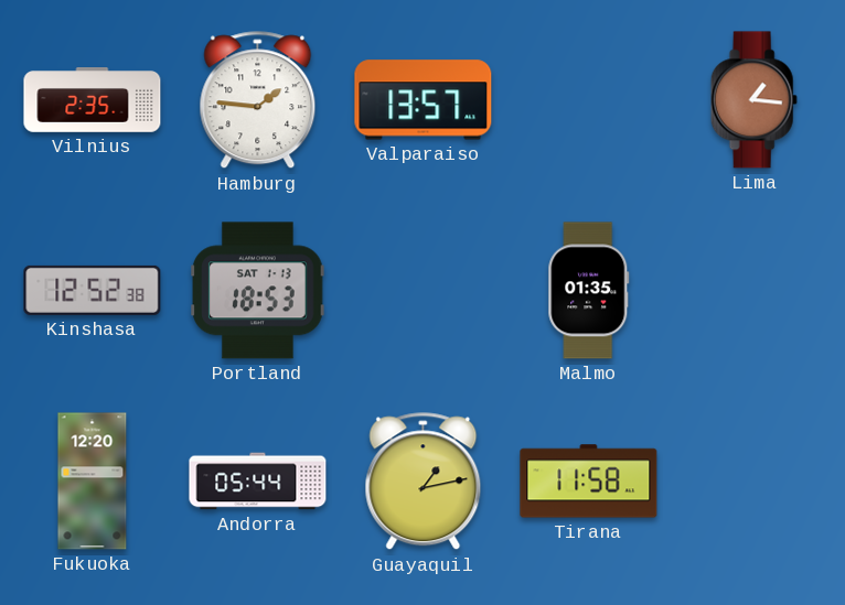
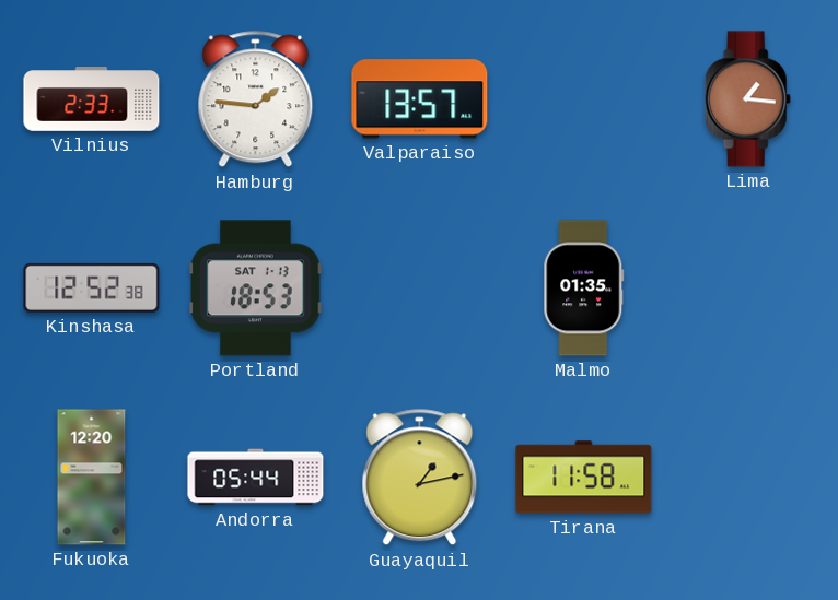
Vilnius: 2:35 -> 2:33
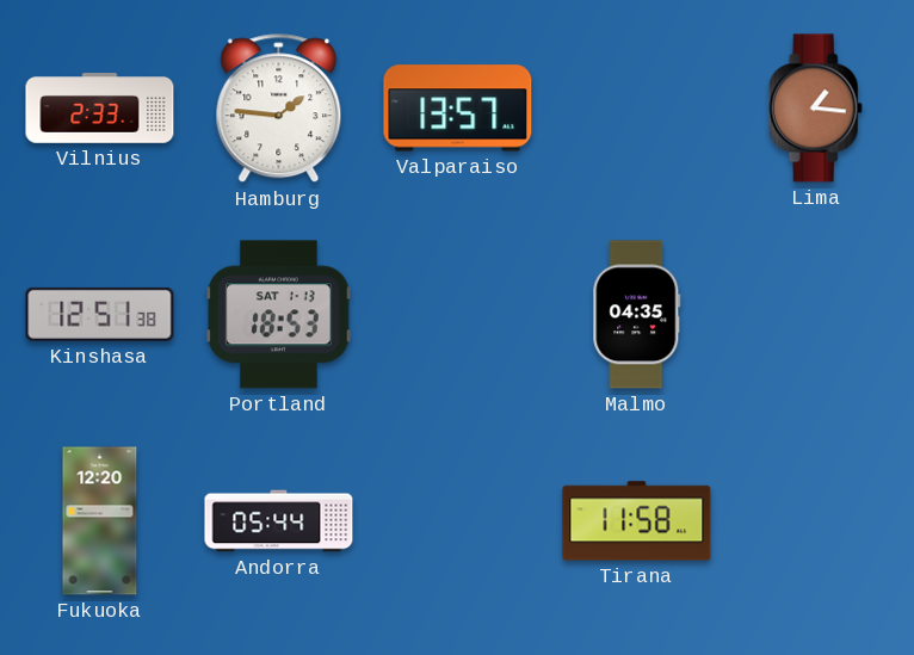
Kinshasa: 12:52 -> 12:51
Malmo: 01:35 -> 04:35
Guayaquil: 1:13 -> none
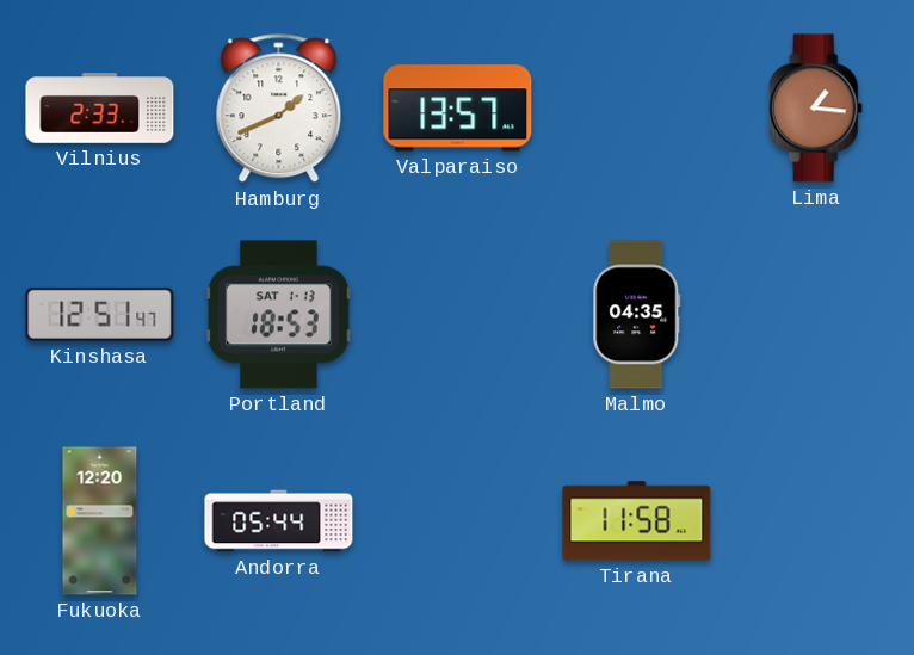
Hamburg: 1:46 -> 1:41
Kinshasa: 12:51:38 -> 12:51:47
